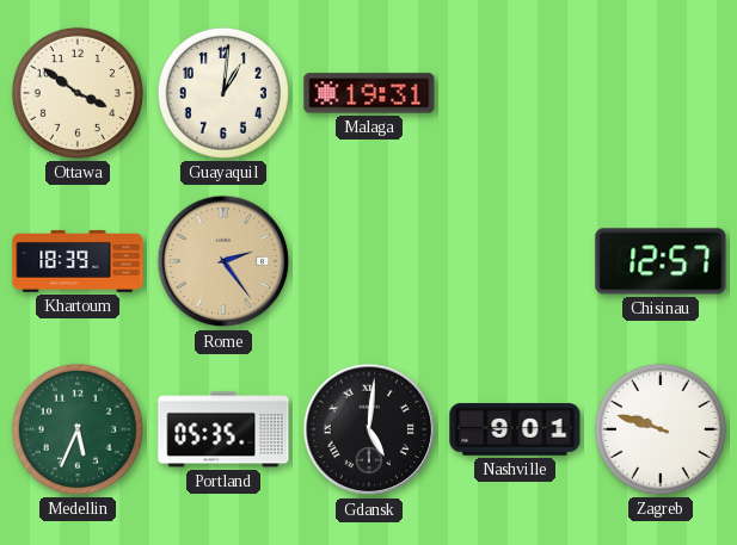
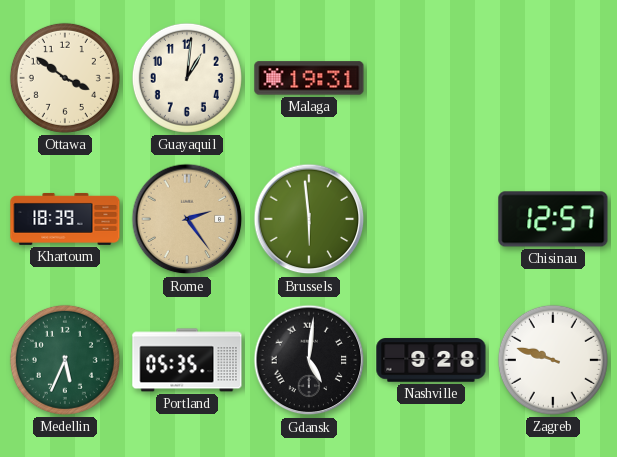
Brussels: none -> 5:59
Nashville: 9:01 -> 9:28
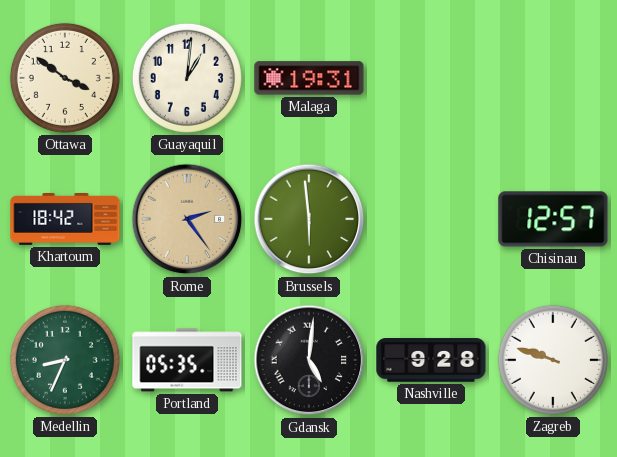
Khartoum: 18:39 -> 18:42
Medellin: 5:34 -> 8:34
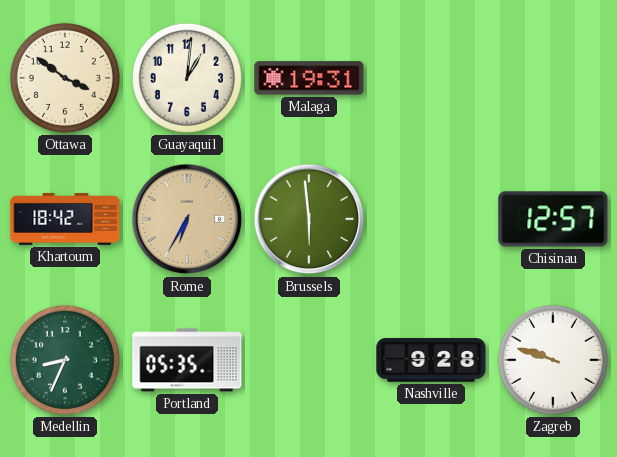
Rome: 2:24 -> 6:35
Gdansk: 5:01 -> none
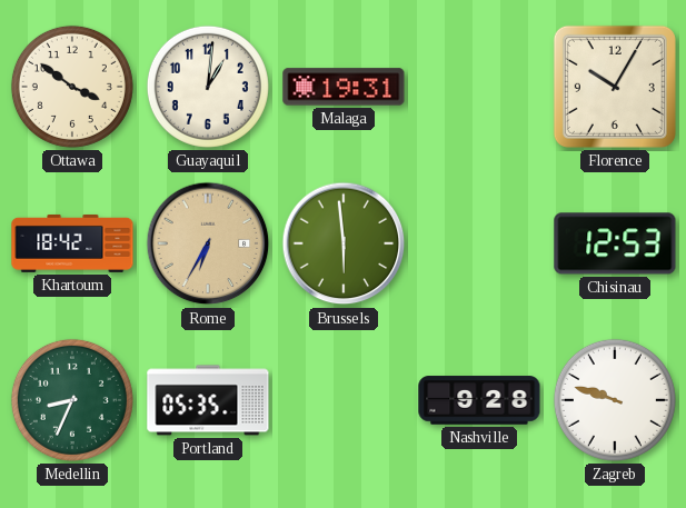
Florence: none -> 10:05
Chisinau: 12:57 -> 12:53
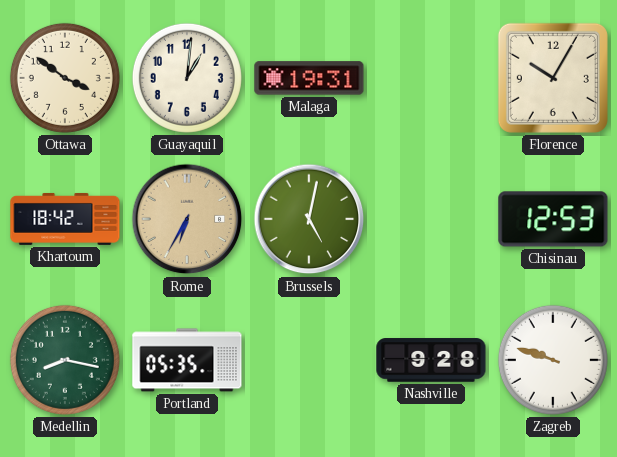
Brussels: 5:59 -> 5:02
Medellin: 8:34 -> 8:17
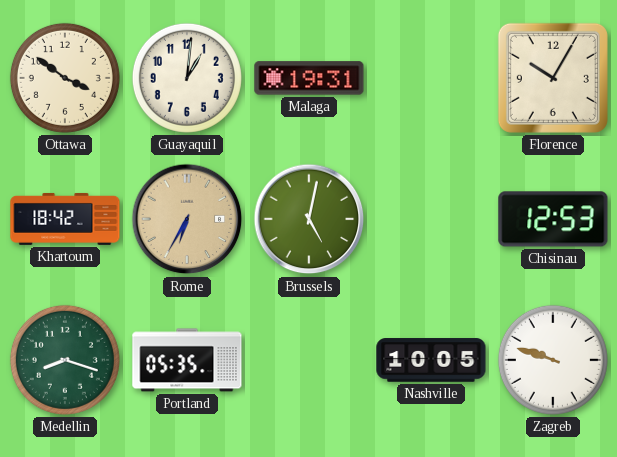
Medellin: 8:17 -> 8:18
Nashville: 9:28 -> 10:05
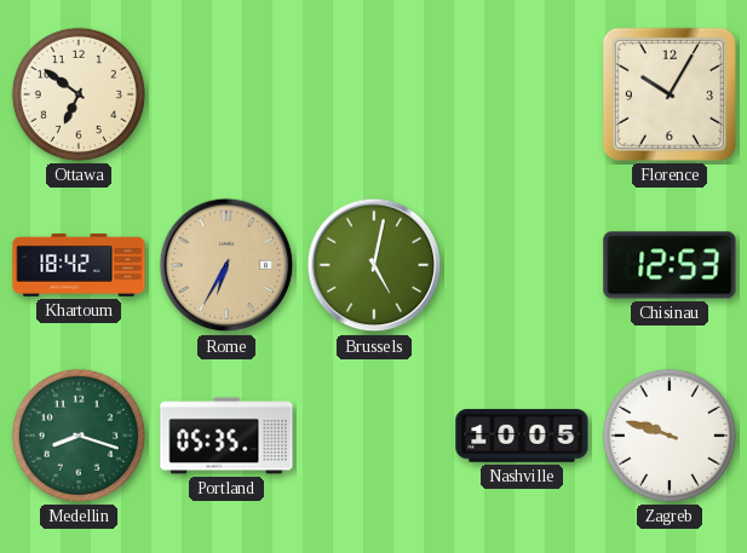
Ottawa: 3:51 -> 6:51
Guayaquil: 1:01 -> none
Malaga: 19:31 -> none
